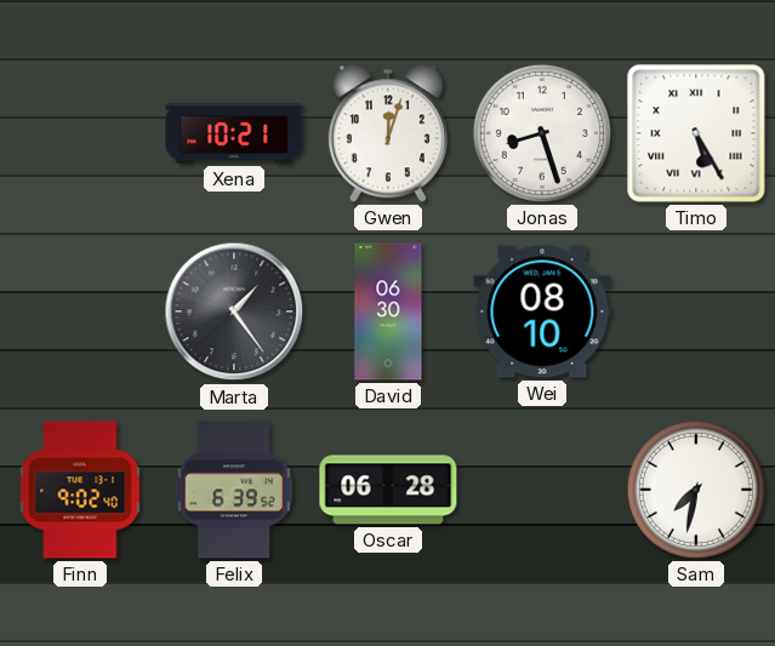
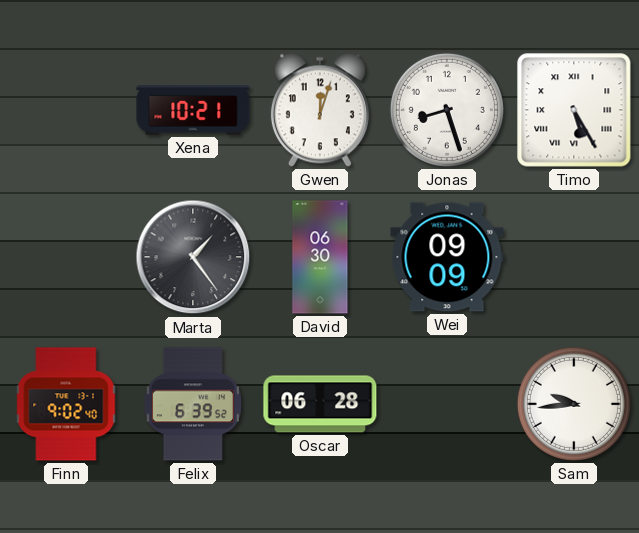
Wei: 08:10 -> 09:09
Sam: 7:32 -> 9:44
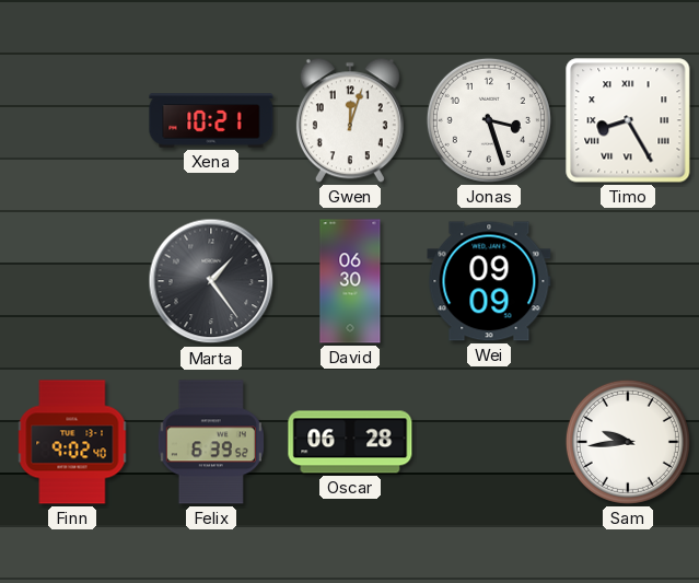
Jonas: 8:27 -> 3:27
Timo: 5:25 -> 8:25
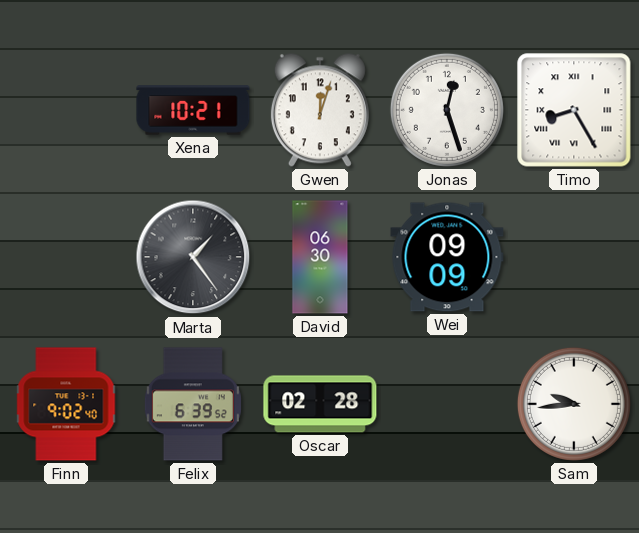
Jonas: 3:27 -> 12:27
Oscar: 06:28 -> 02:28
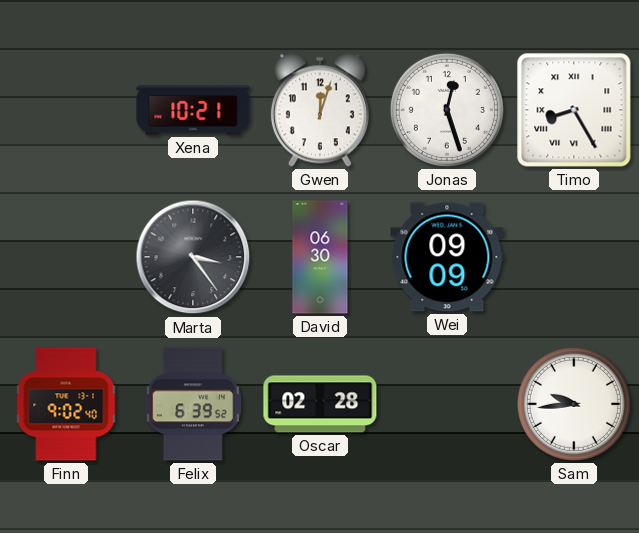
Marta: 1:24 -> 3:24
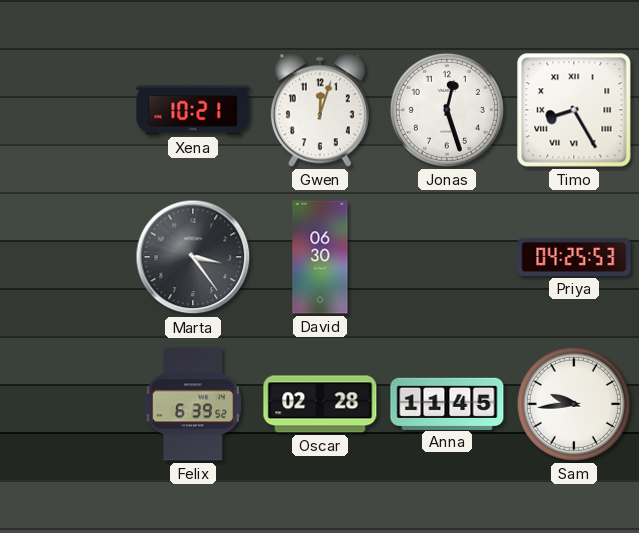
Wei: 09:09 -> none
Priya: none -> 04:25
Finn: 9:02 -> none
Anna: none -> 11:45
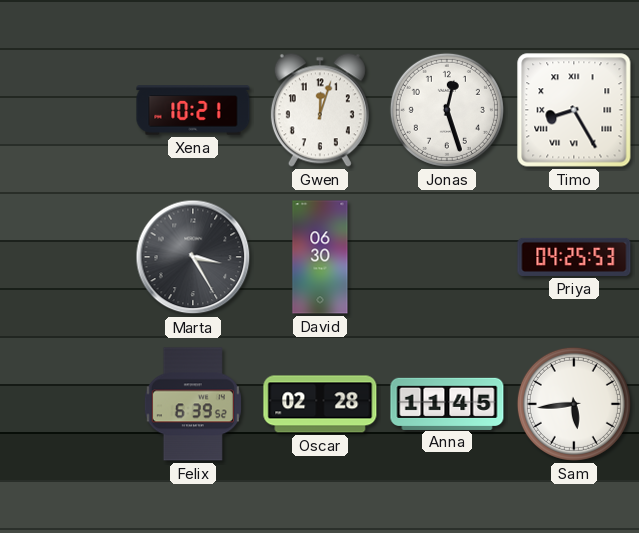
Marta: 3:24 -> 3:25
Sam: 9:44 -> 5:44
